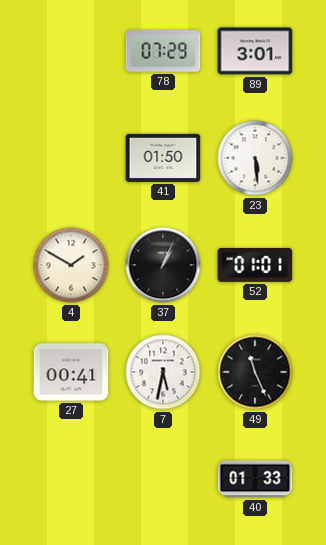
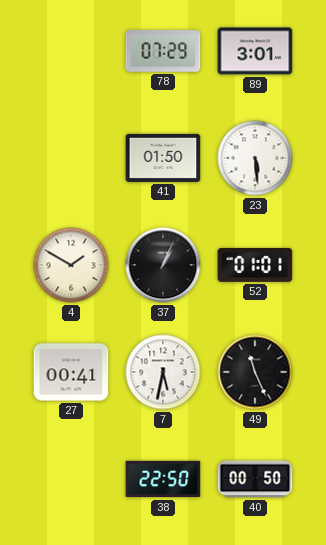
38: none -> 22:50
40: 01:33 -> 00:50
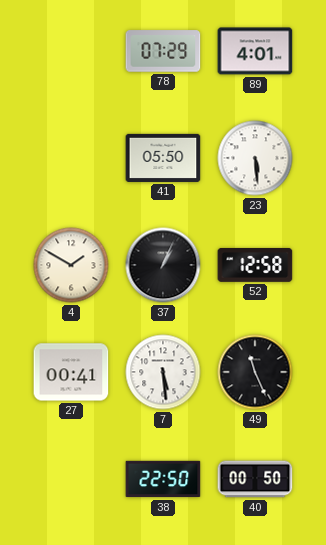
89: 3:01 -> 4:01
41: 01:50 -> 05:50
52: 01:01 -> 12:58
7: 5:32 -> 5:29
